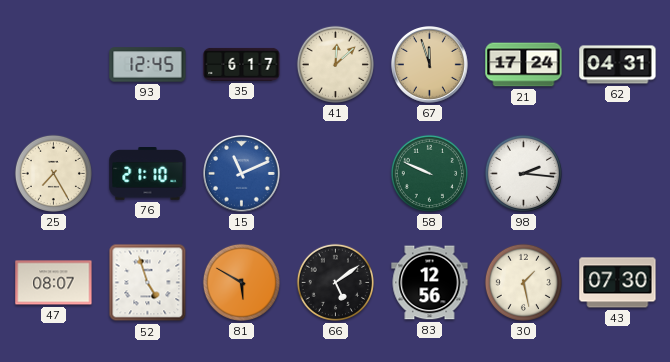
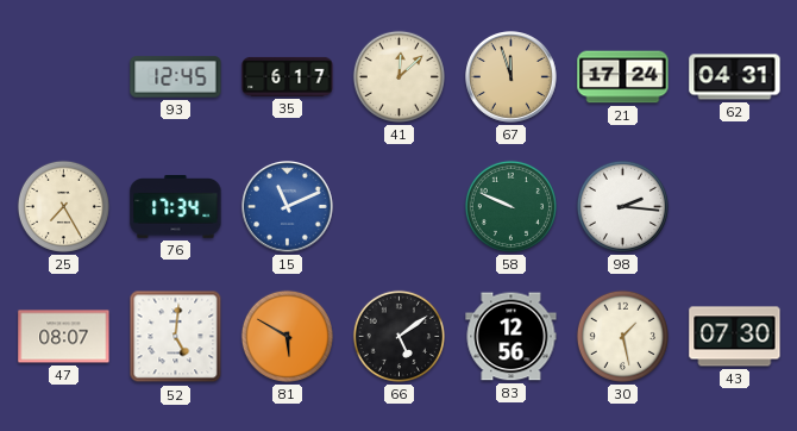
76: 21:10 -> 17:34
52: 4:57 -> 5:01
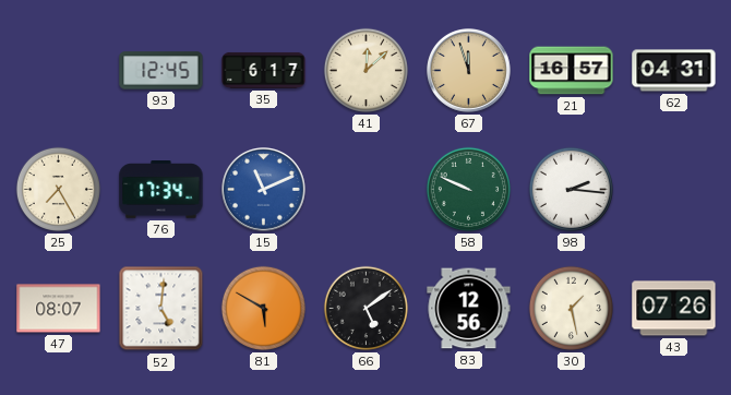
21: 17:24 -> 16:57
43: 07:30 -> 07:26
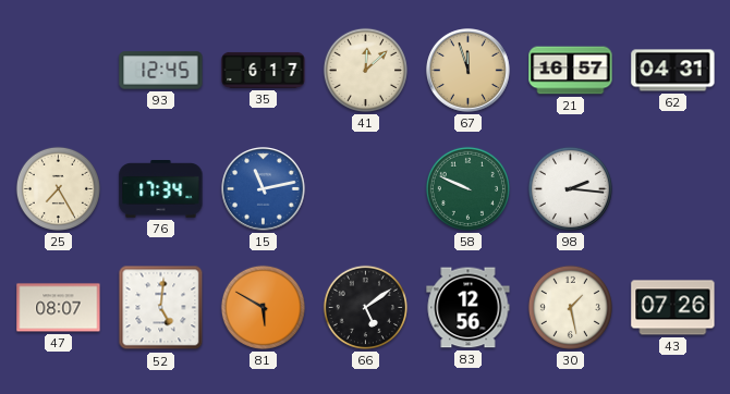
15: 11:11 -> 11:13
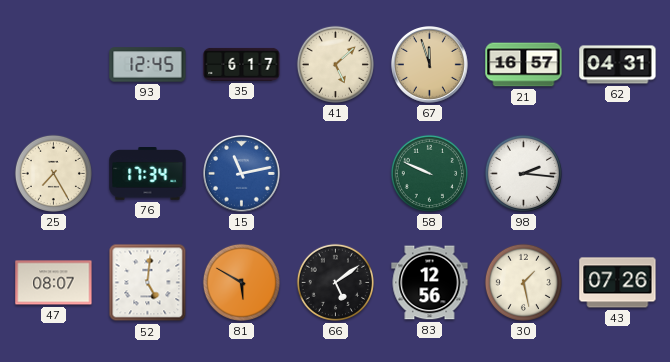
41: 12:08 -> 5:08
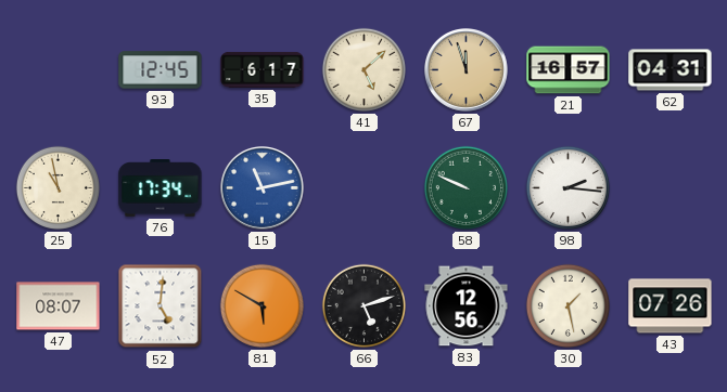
25: 7:25 -> 10:58
66: 5:09 -> 5:12
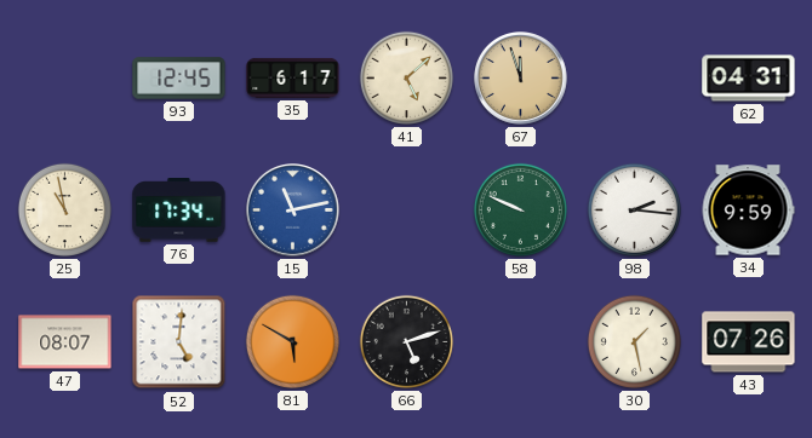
21: 16:57 -> none
34: none -> 9:59
83: 12:56 -> none
